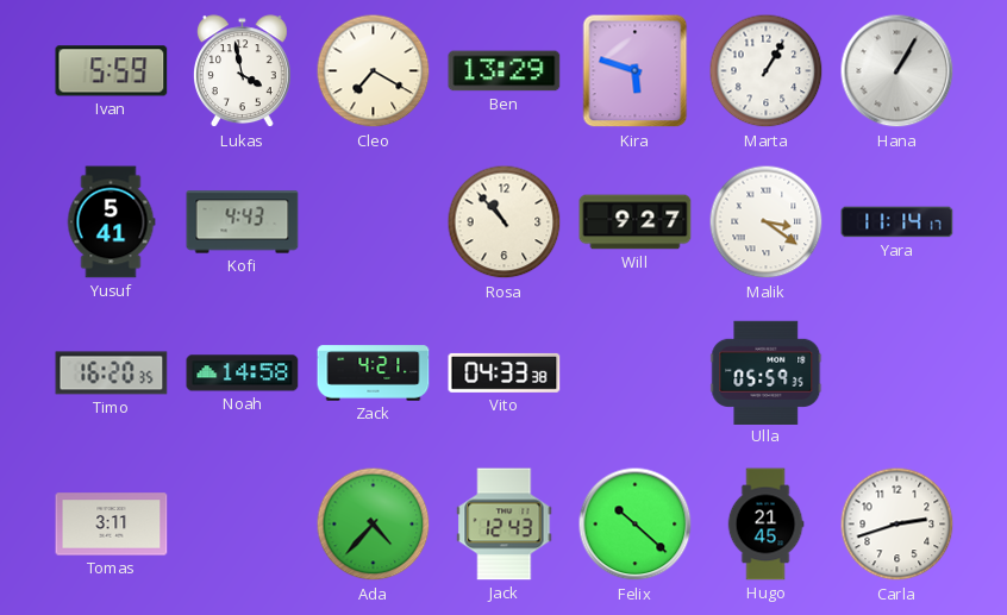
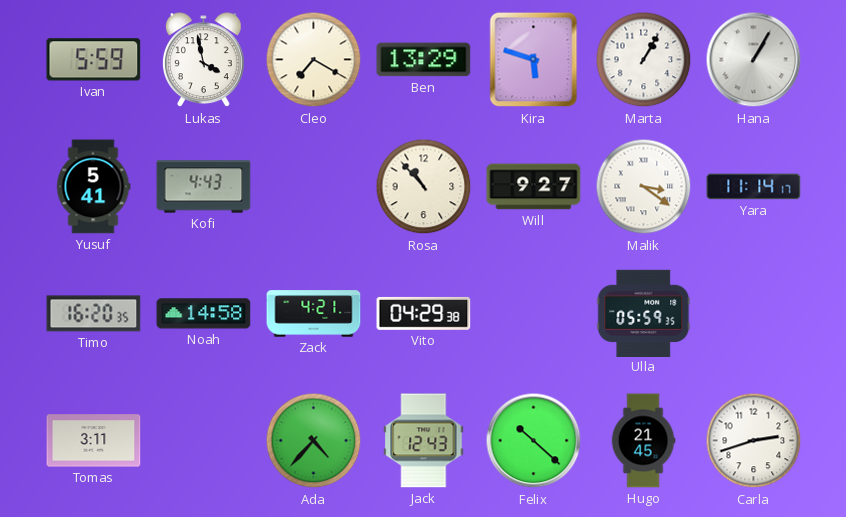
Vito: 04:33 -> 04:29
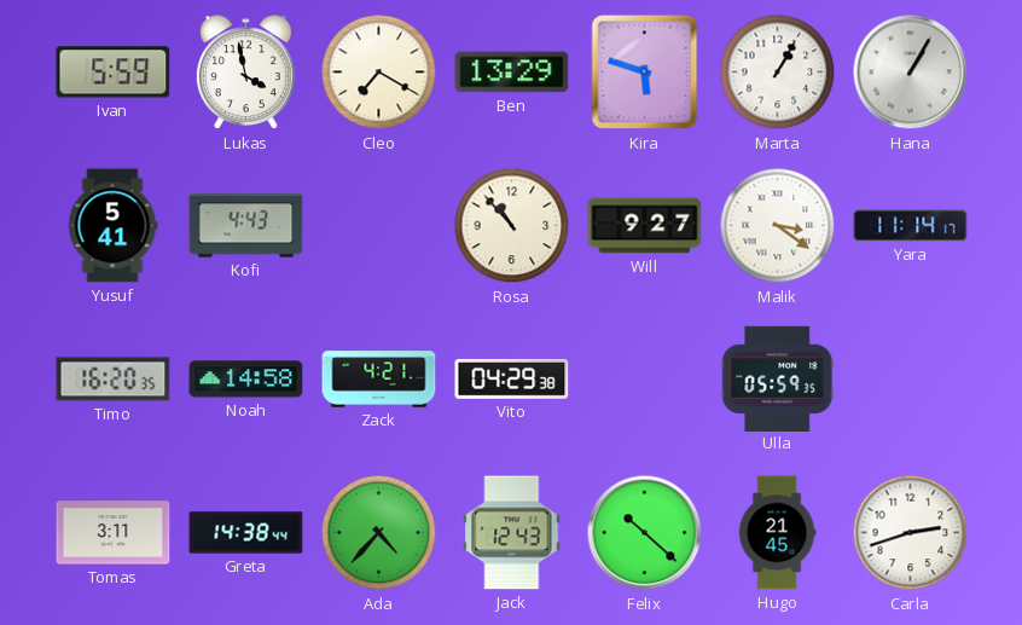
Greta: none -> 14:38
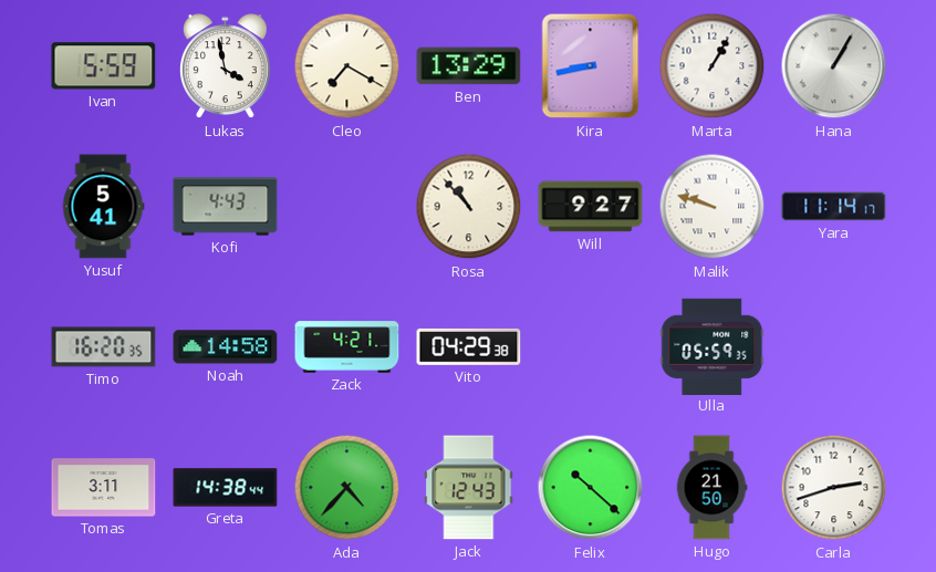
Kira: 5:48 -> 8:43
Malik: 3:21 -> 9:48
Hugo: 21:45 -> 21:50
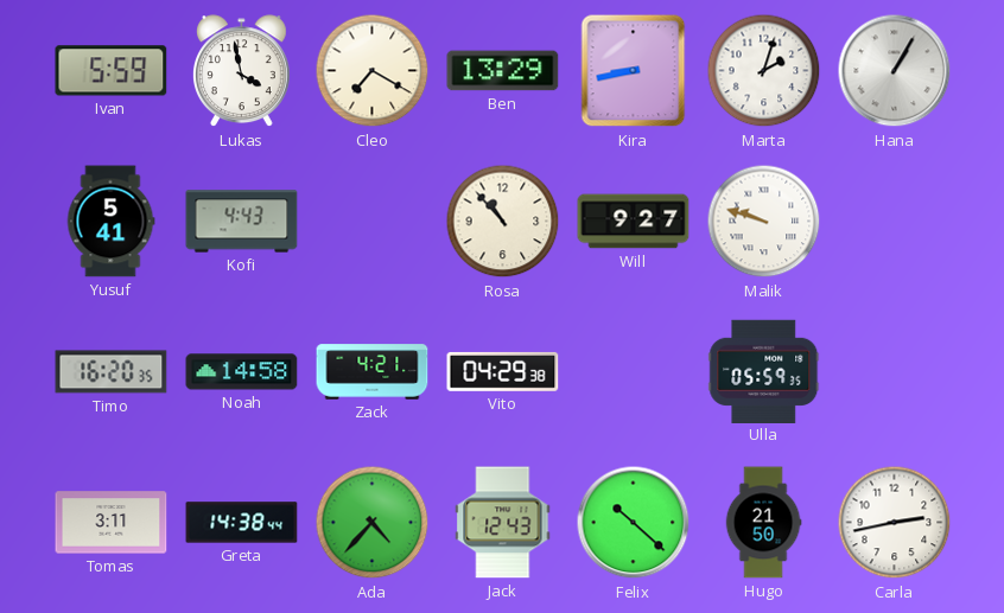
Marta: 1:05 -> 2:03
Yara: 11:14 -> none
Carla: 2:42 -> 2:43
